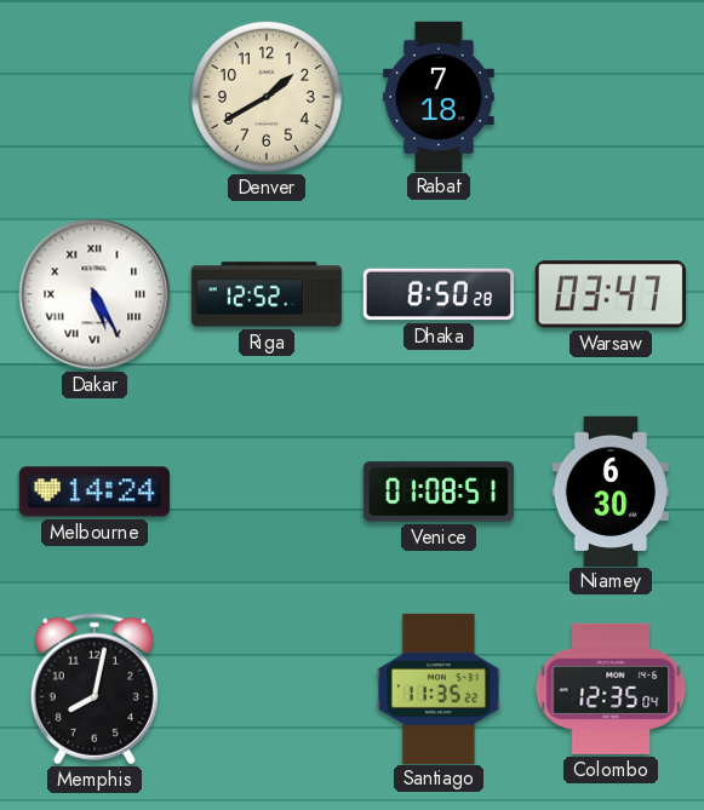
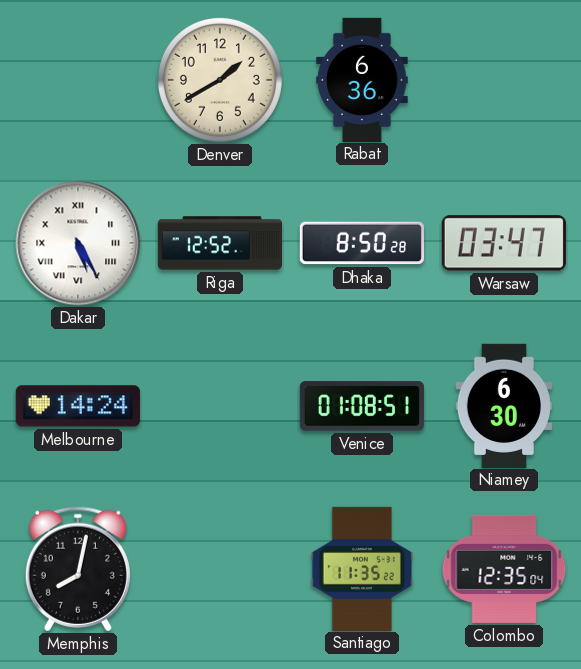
Rabat: 7:18 -> 6:36
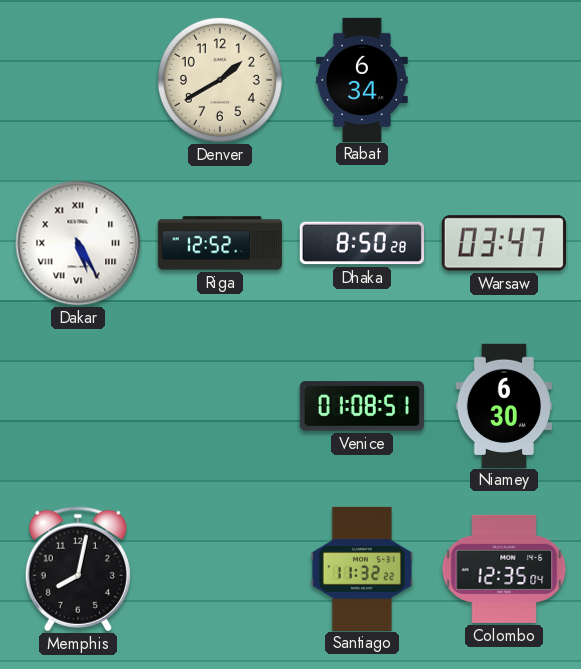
Rabat: 6:36 -> 6:34
Melbourne: 14:24 -> none
Santiago: 11:35 -> 11:32
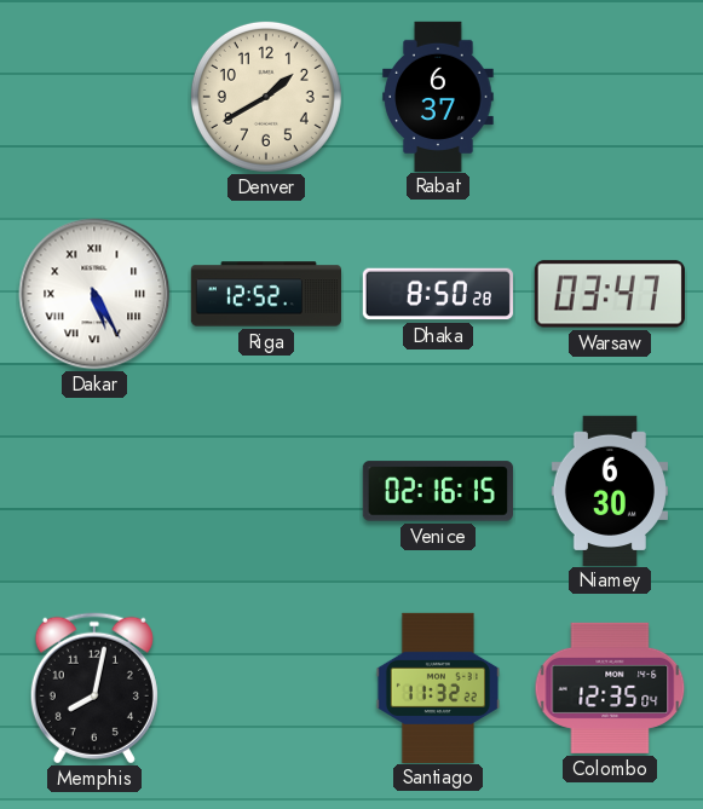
Rabat: 6:34 -> 6:37
Venice: 01:08 -> 02:16
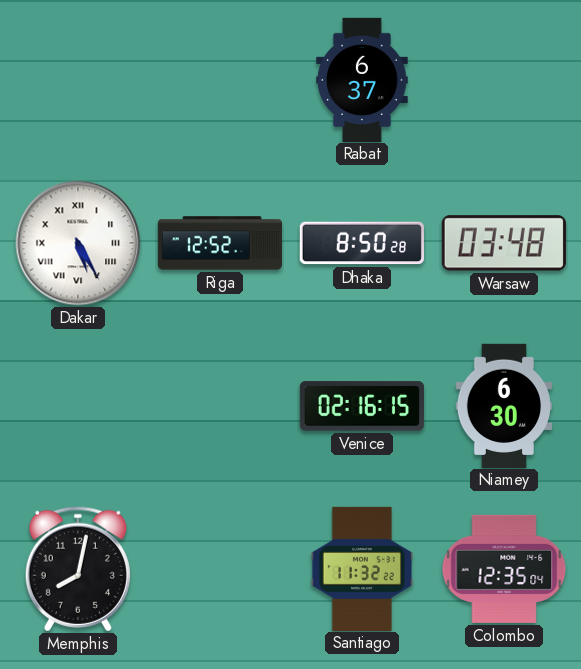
Denver: 1:40 -> none
Warsaw: 03:47 -> 03:48
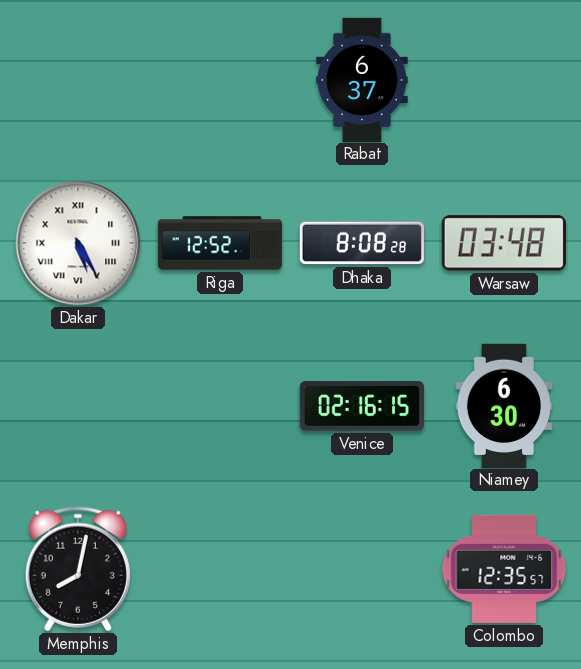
Dhaka: 8:50 -> 8:08
Santiago: 11:32 -> none
Colombo: 12:35:04 -> 12:35:57
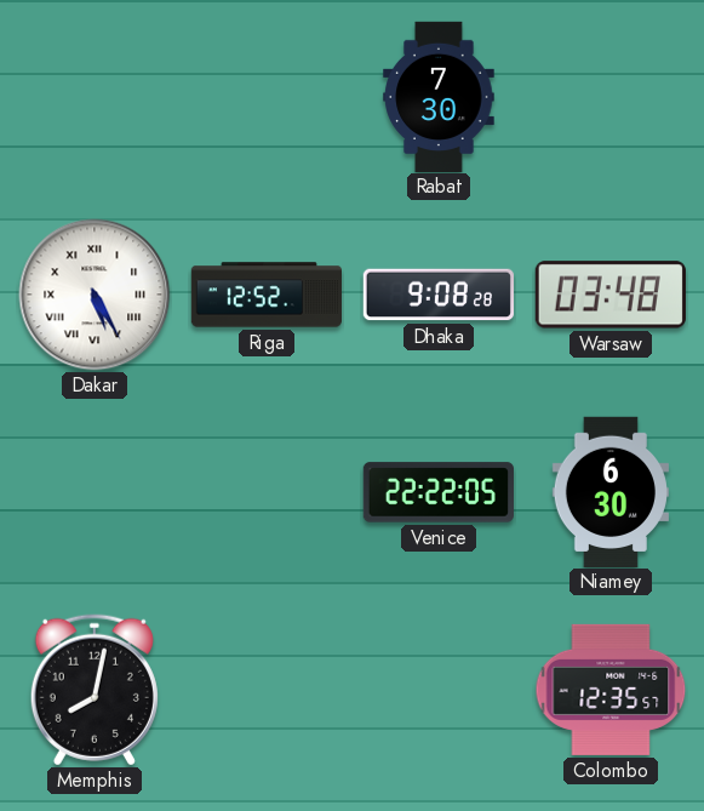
Rabat: 6:37 -> 7:30
Dhaka: 8:08 -> 9:08
Venice: 02:16 -> 22:22
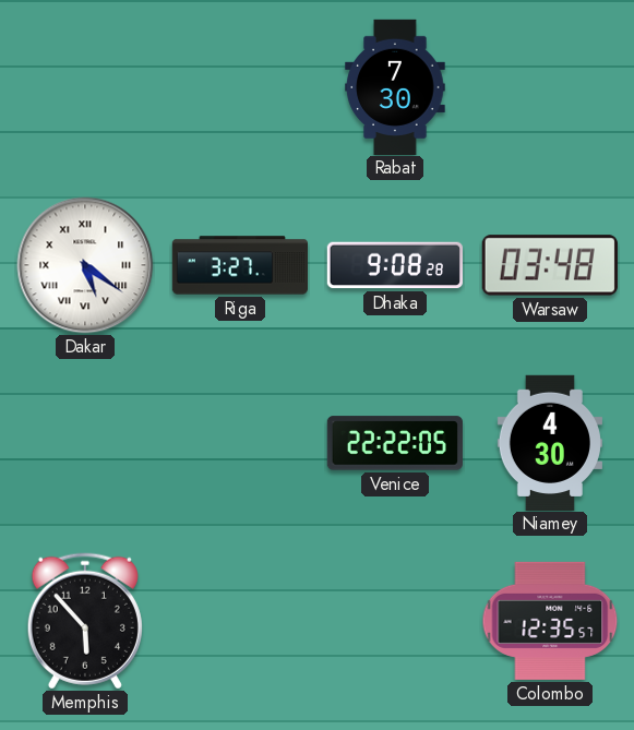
Dakar: 5:25 -> 5:21
Riga: 12:52 -> 3:27
Niamey: 6:30 -> 4:30
Memphis: 8:02 -> 5:53
